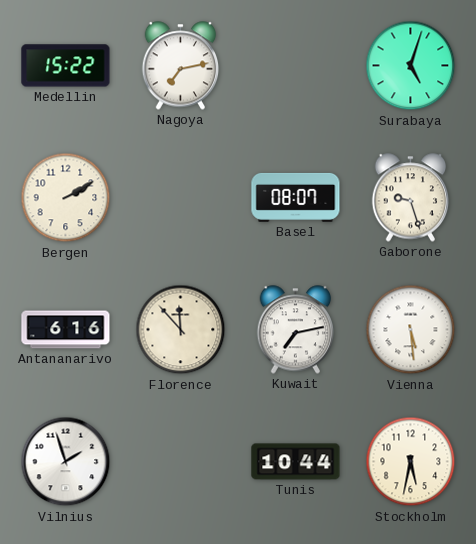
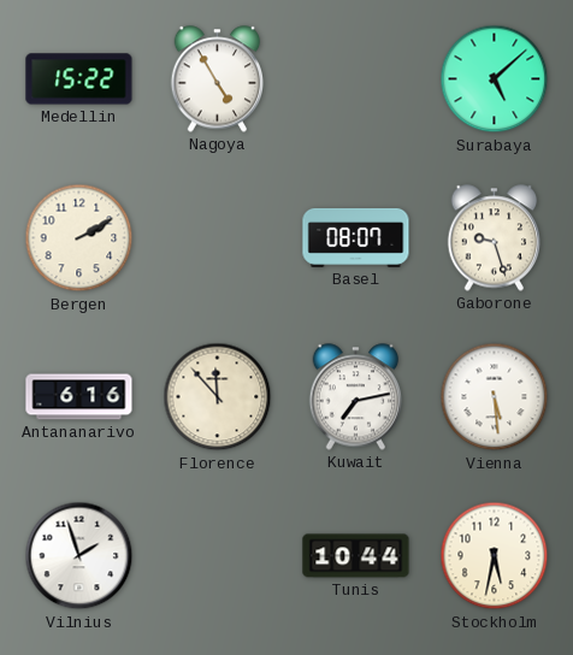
Nagoya: 7:13 -> 4:55
Surabaya: 5:03 -> 5:08
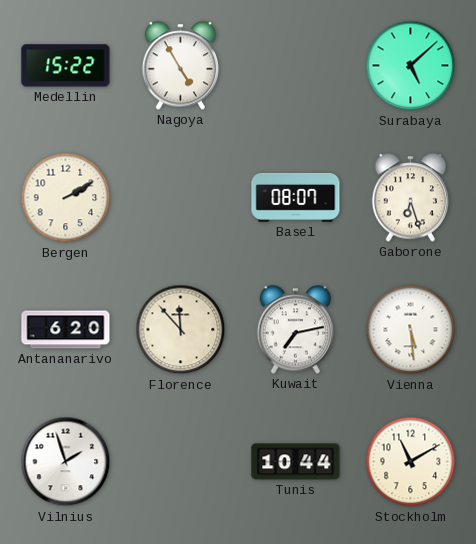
Gaborone: 9:27 -> 6:27
Antananarivo: 6:16 -> 6:20
Stockholm: 5:32 -> 11:10
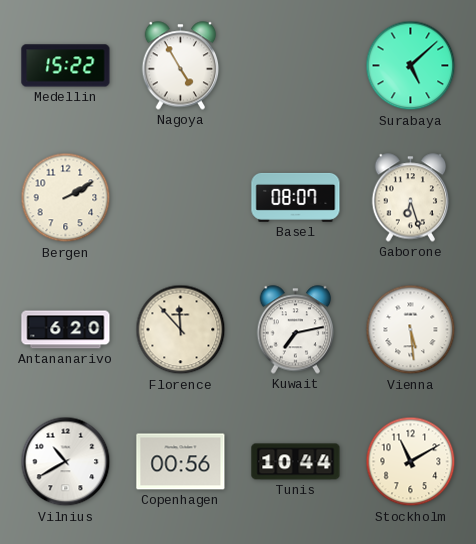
Vilnius: 1:57 -> 10:40
Copenhagen: none -> 00:56
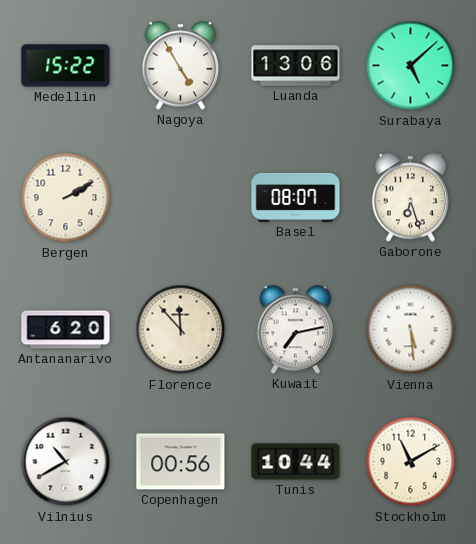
Luanda: none -> 13:06
